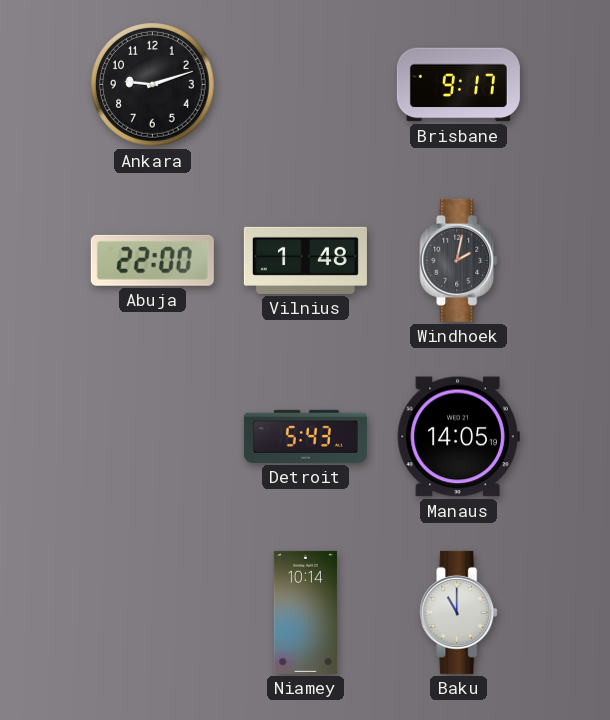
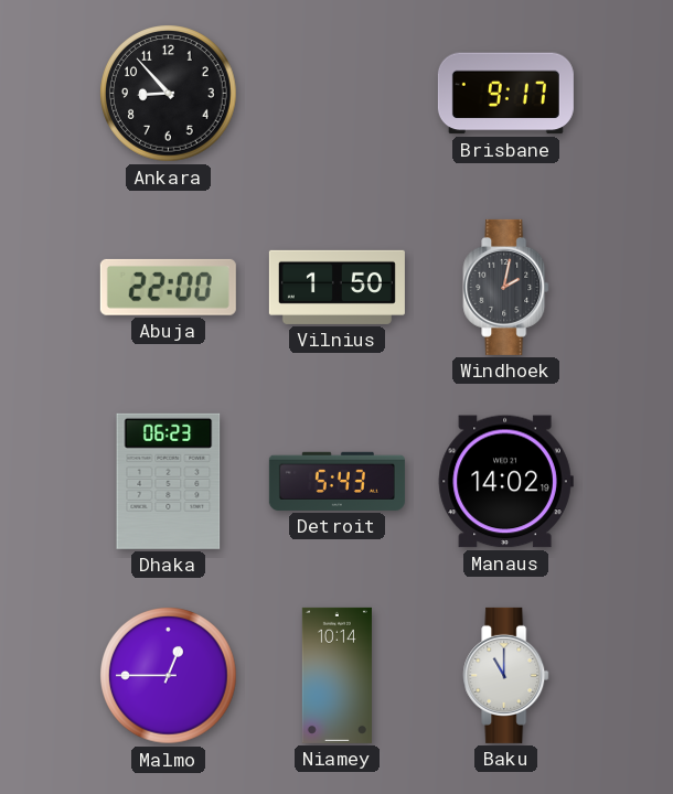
Ankara: 9:12 -> 8:53
Vilnius: 1:48 -> 1:50
Dhaka: none -> 06:23
Manaus: 14:05 -> 14:02
Malmo: none -> 12:45
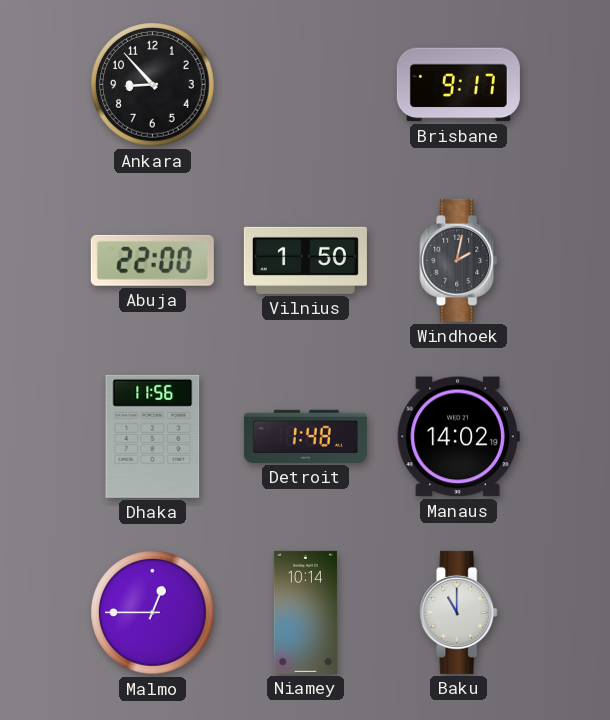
Dhaka: 06:23 -> 11:56
Detroit: 5:43 -> 1:48
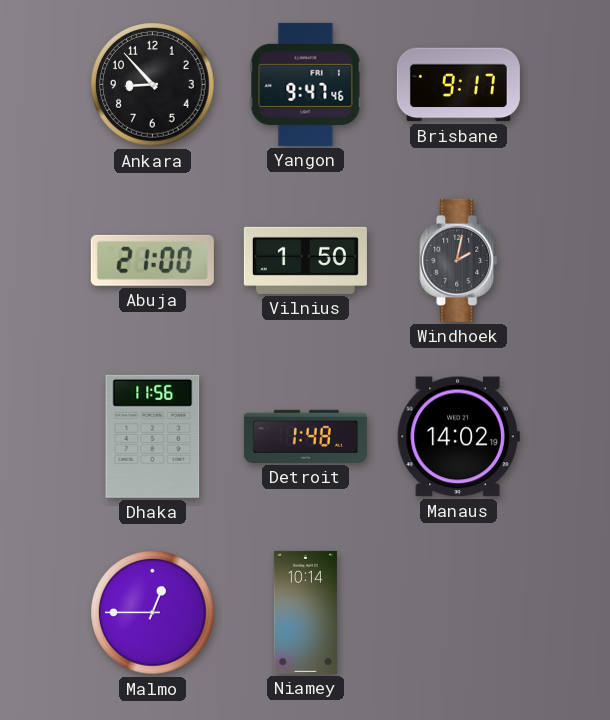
Yangon: none -> 9:47
Abuja: 22:00 -> 21:00
Baku: 11:00 -> none
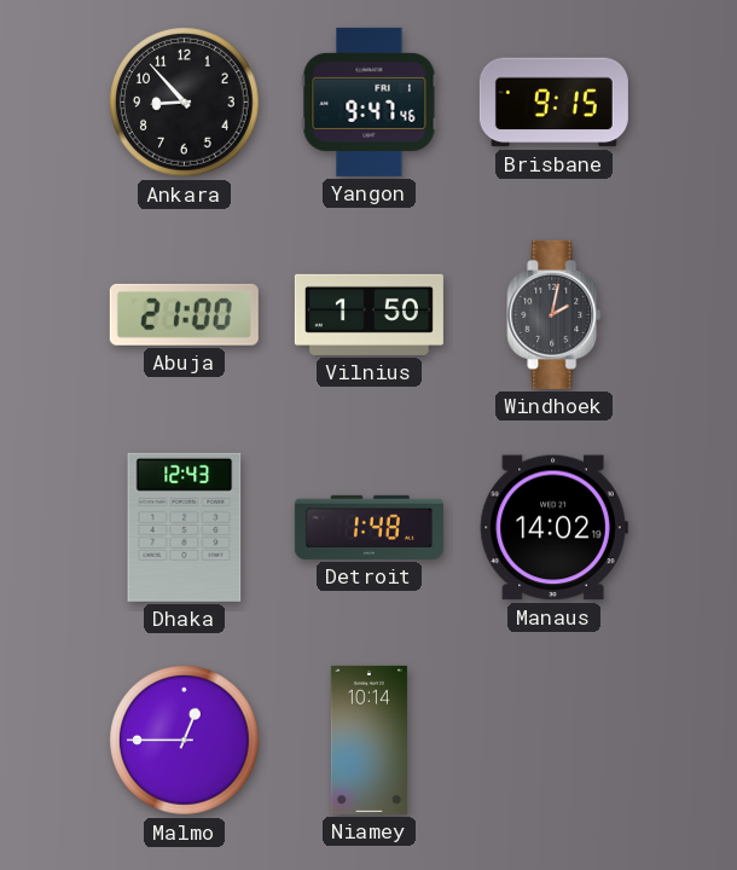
Brisbane: 9:17 -> 9:15
Dhaka: 11:56 -> 12:43
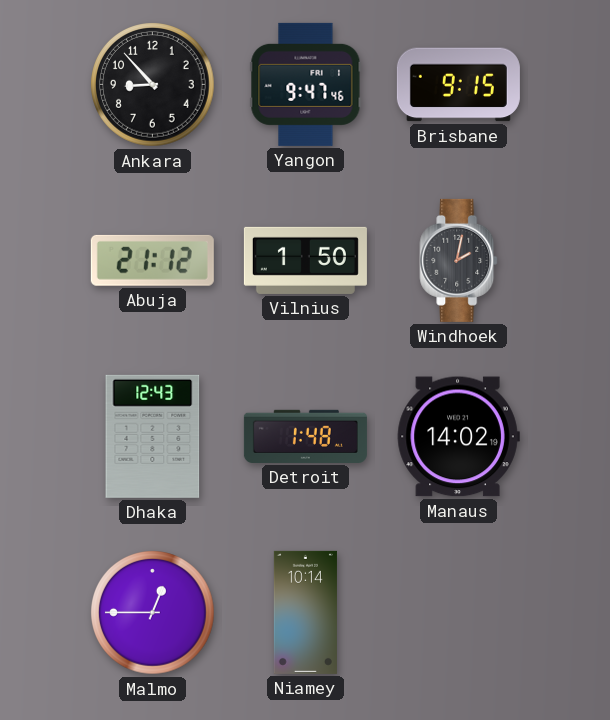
Abuja: 21:00 -> 21:12
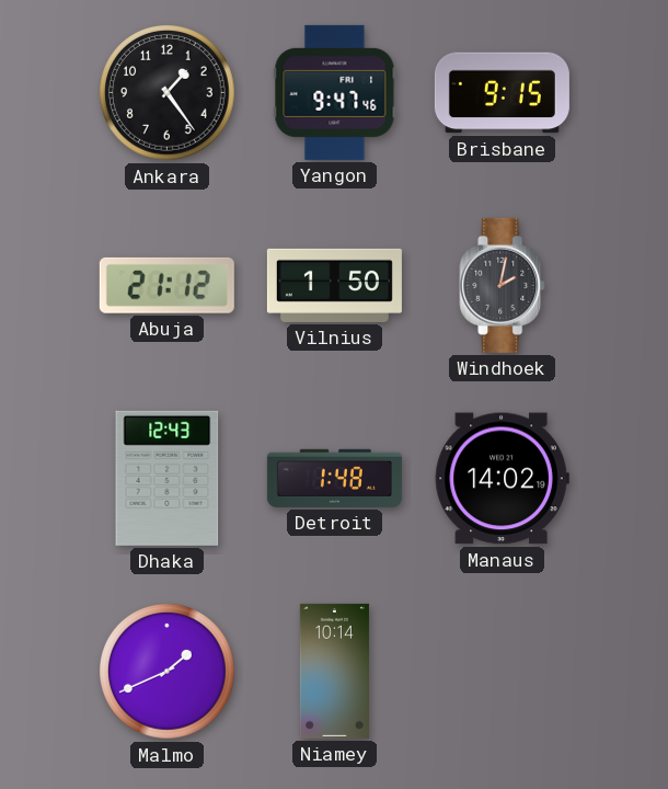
Ankara: 8:53 -> 1:24
Malmo: 12:45 -> 1:41
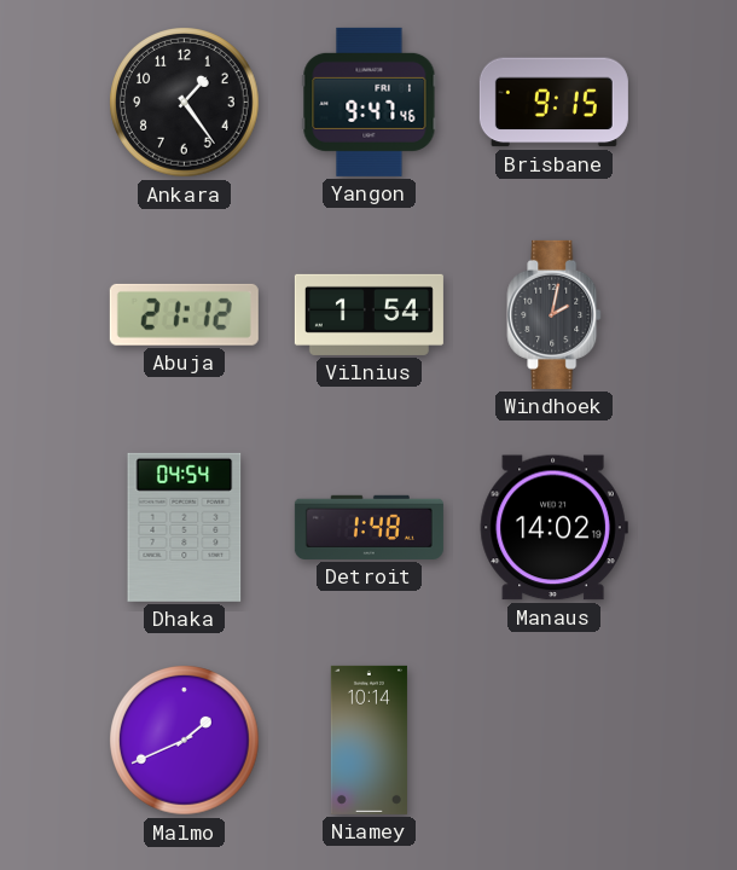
Vilnius: 1:50 -> 1:54
Dhaka: 12:43 -> 04:54
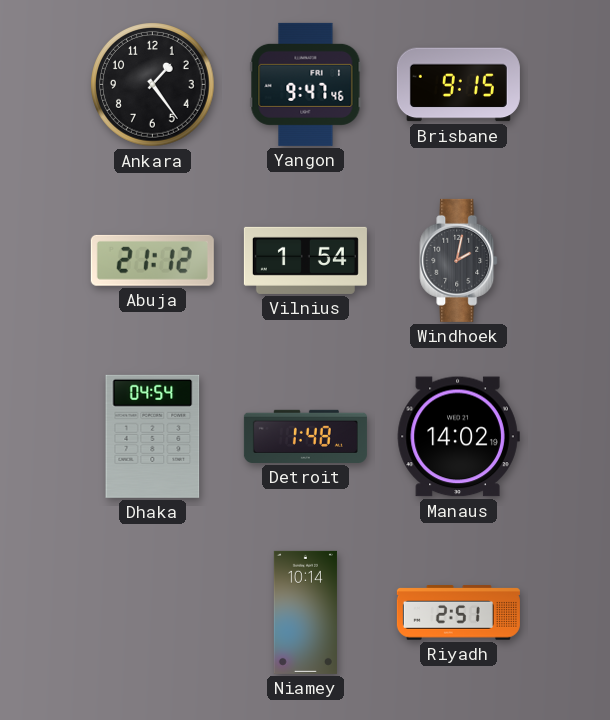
Malmo: 1:41 -> none
Riyadh: none -> 2:51
